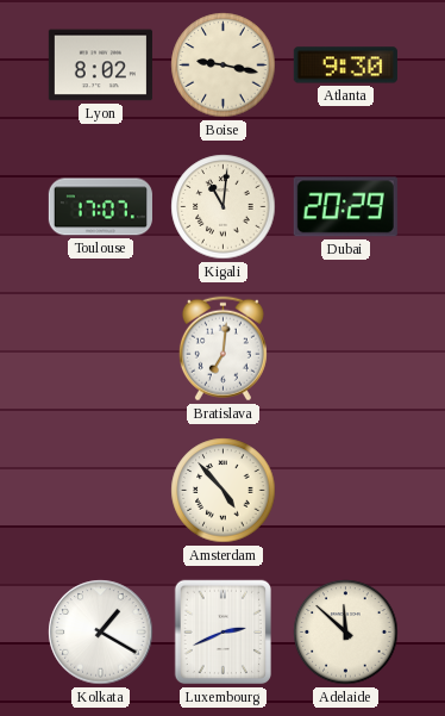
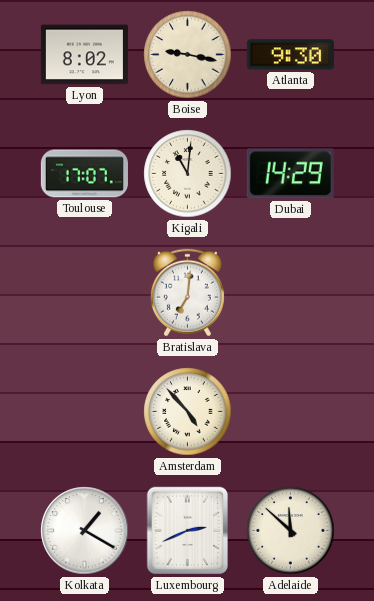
Dubai: 20:29 -> 14:29
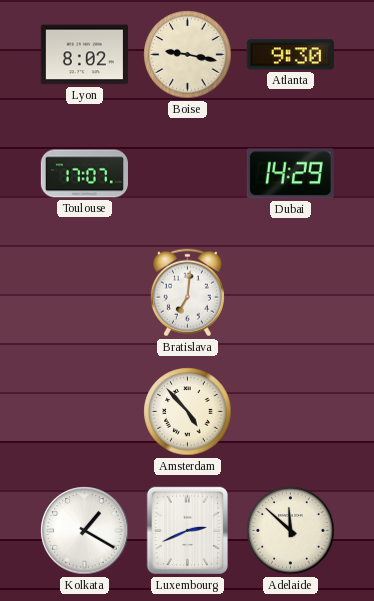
Kigali: 11:01 -> none
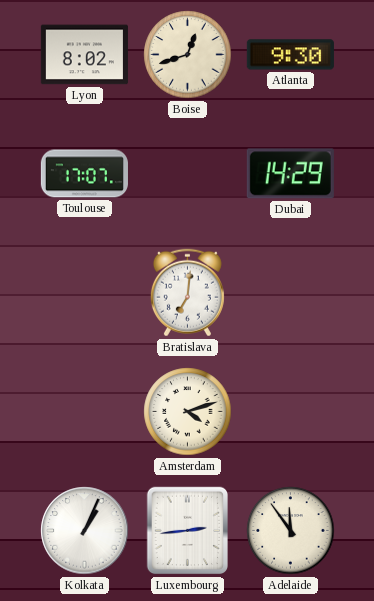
Boise: 9:17 -> 12:42
Amsterdam: 4:53 -> 4:12
Kolkata: 1:20 -> 1:04
Luxembourg: 2:41 -> 2:44
Adelaide: 11:52 -> 11:54
